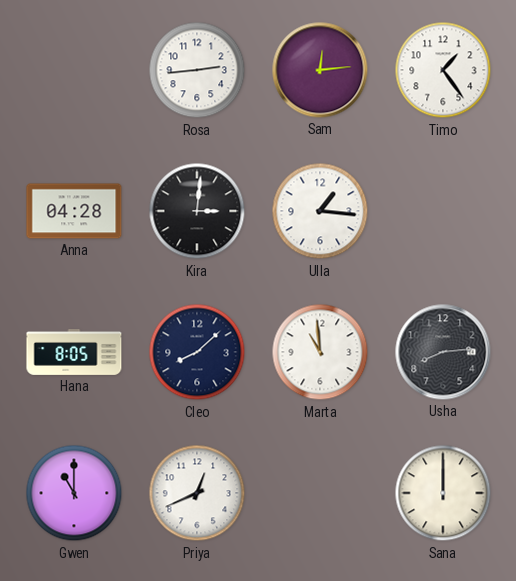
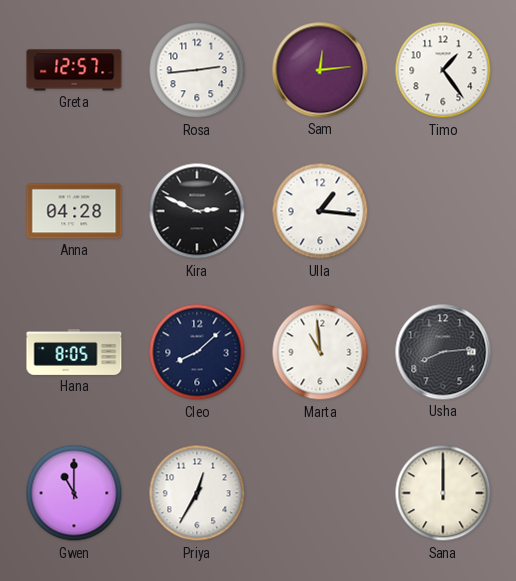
Greta: none -> 12:57
Kira: 3:01 -> 2:49
Priya: 12:41 -> 12:35
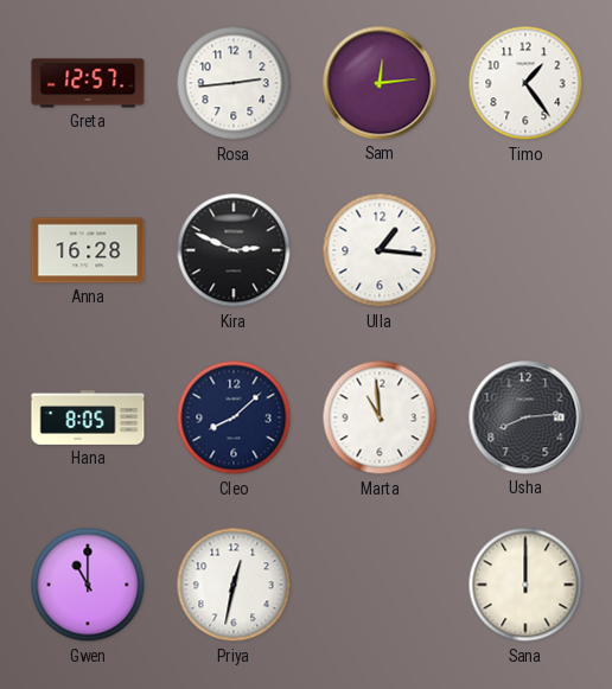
Anna: 04:28 -> 16:28
Priya: 12:35 -> 12:32
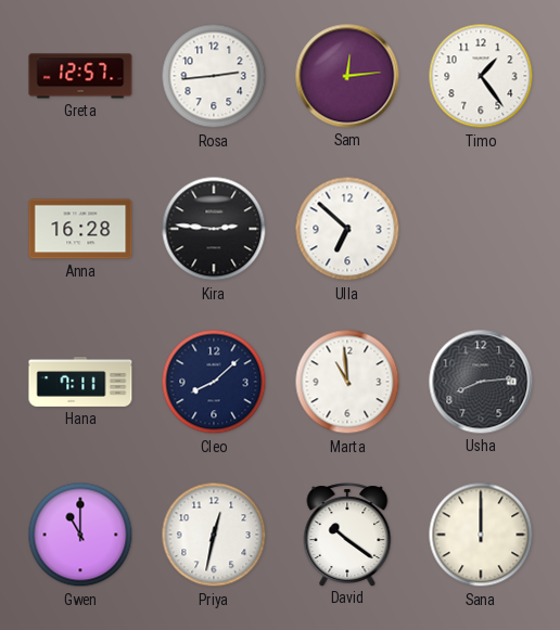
Kira: 2:49 -> 2:46
Ulla: 1:16 -> 6:52
Hana: 8:05 -> 7:11
David: none -> 10:21
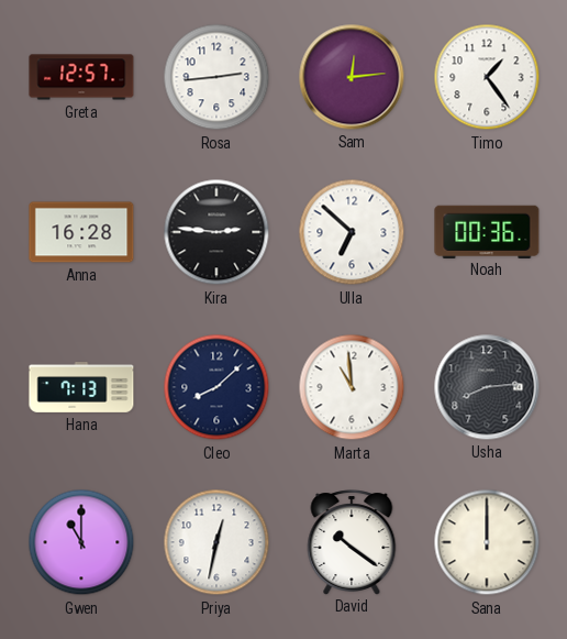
Noah: none -> 00:36
Hana: 7:11 -> 7:13
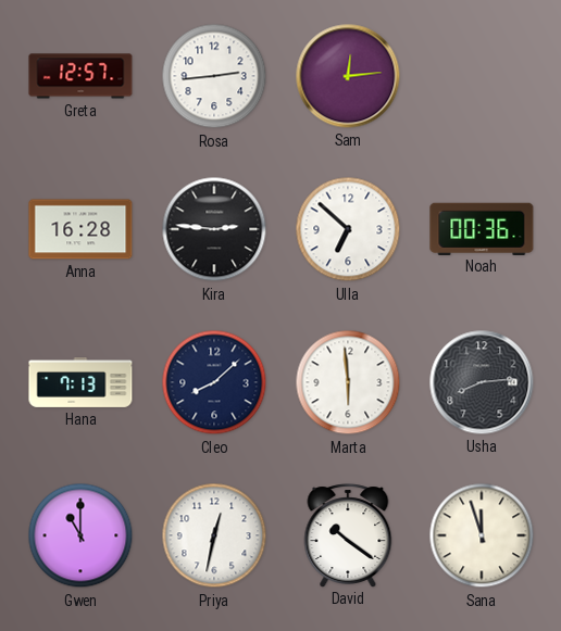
Timo: 1:24 -> none
Marta: 10:59 -> 5:59
Sana: 12:00 -> 11:57
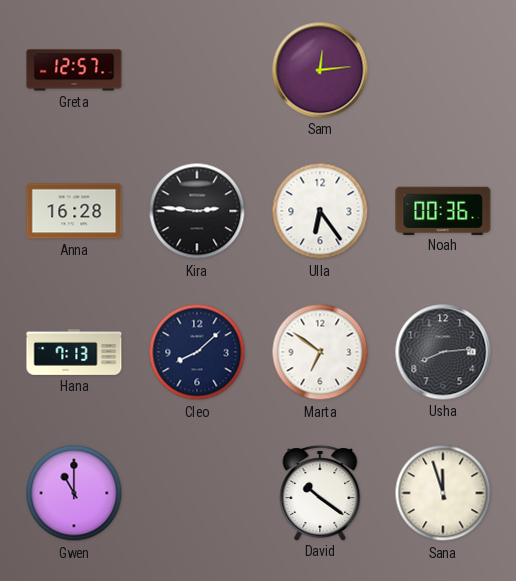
Rosa: 2:44 -> none
Ulla: 6:52 -> 6:24
Marta: 5:59 -> 6:51
Priya: 12:32 -> none
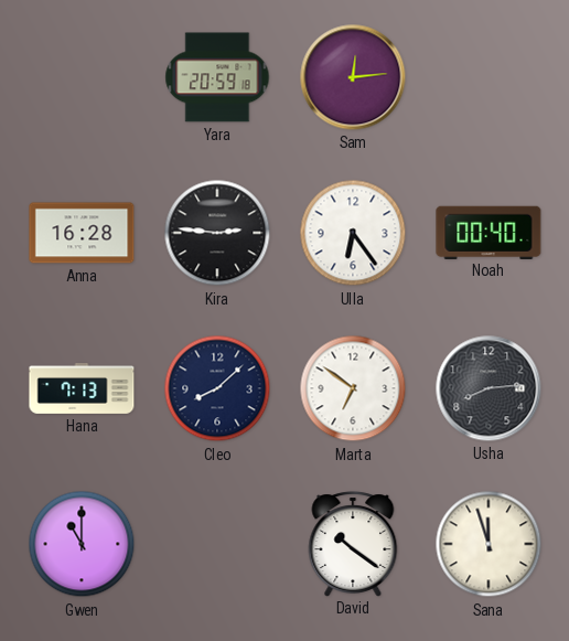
Greta: 12:57 -> none
Yara: none -> 20:59
Noah: 00:36 -> 00:40
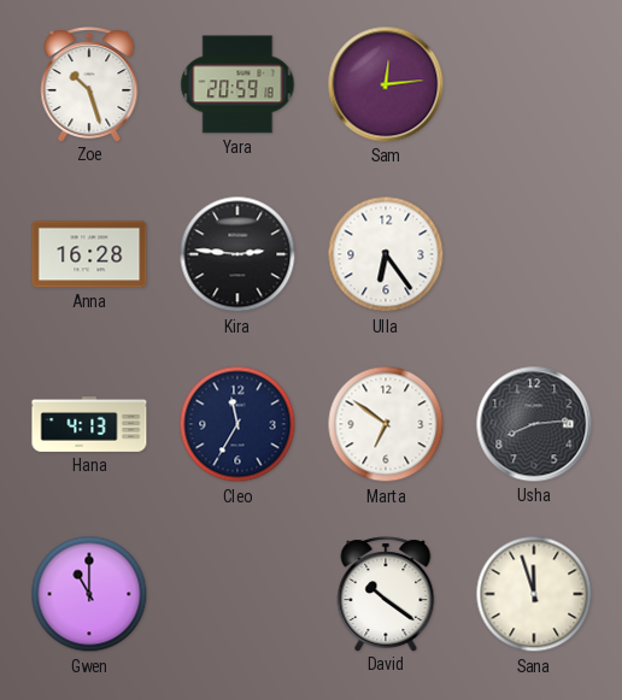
Zoe: none -> 10:27
Noah: 00:40 -> none
Hana: 7:13 -> 4:13
Cleo: 8:08 -> 11:35
